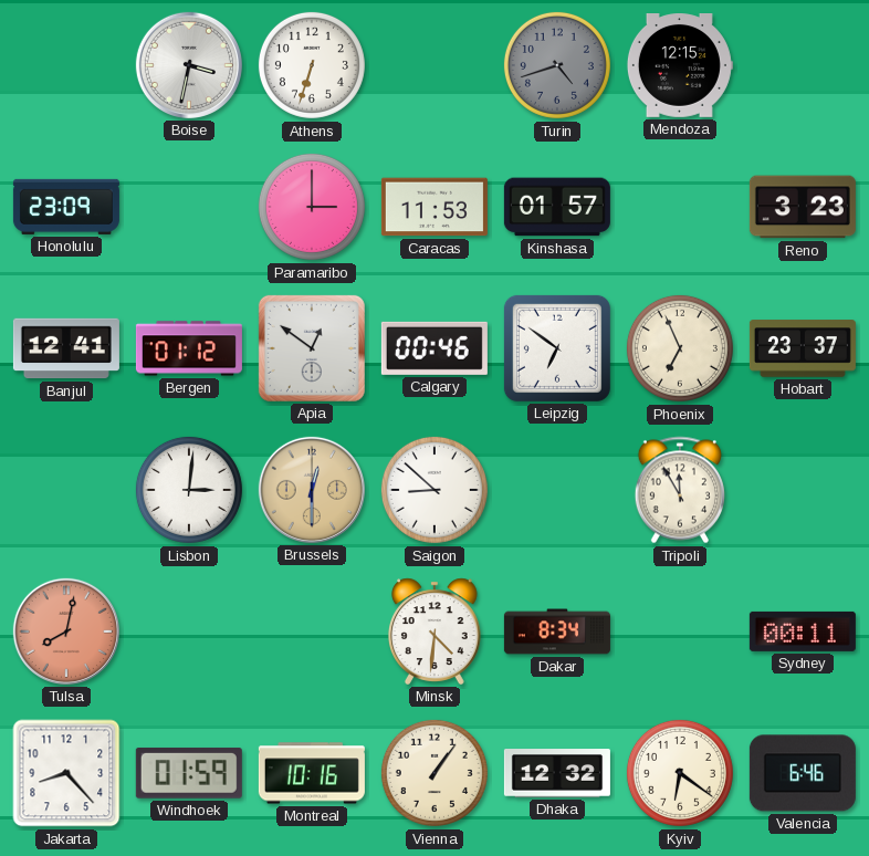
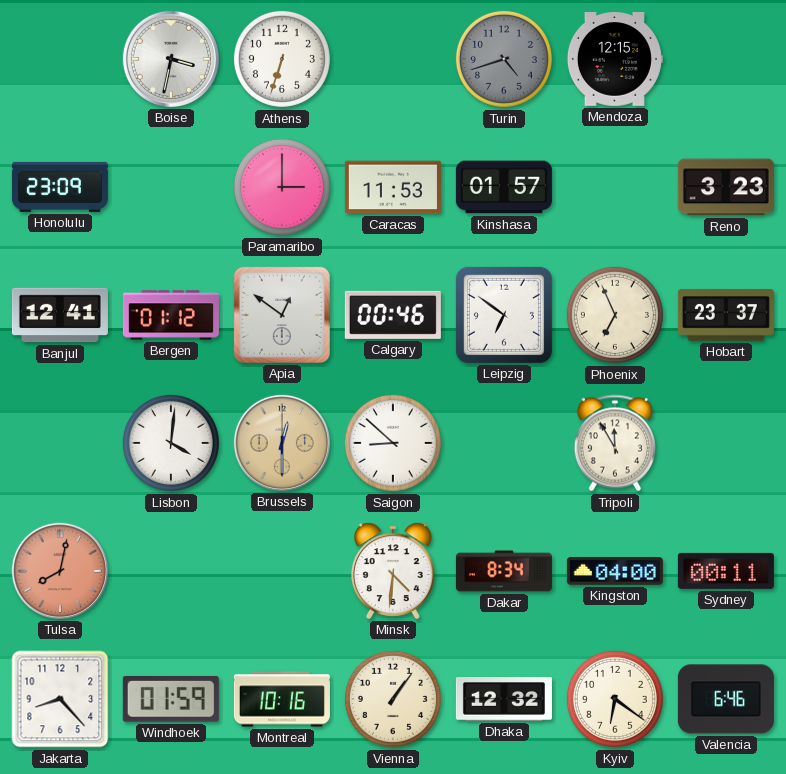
Lisbon: 3:01 -> 4:01
Kingston: none -> 04:00
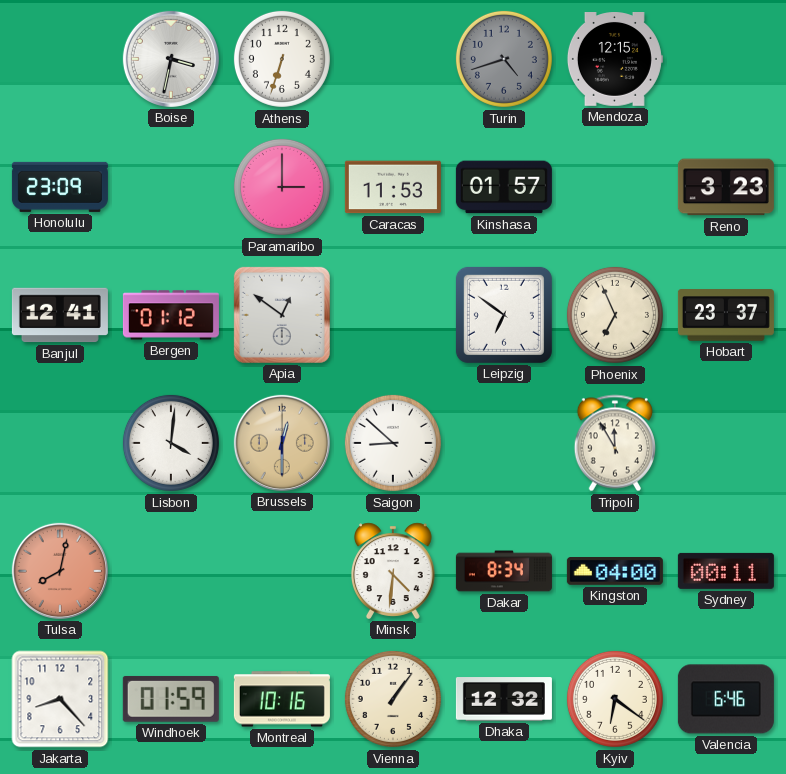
Calgary: 00:46 -> none
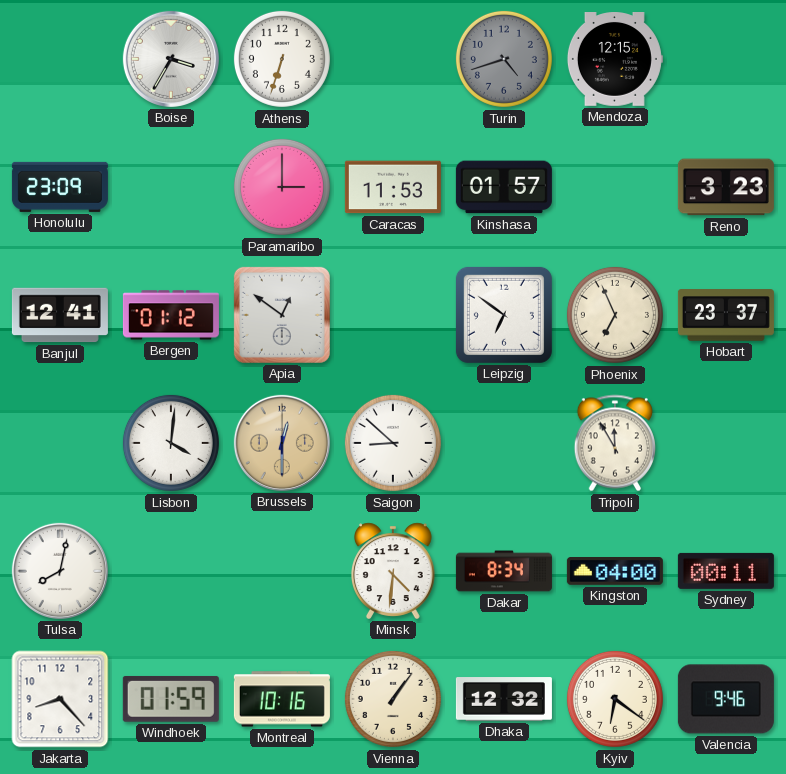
Boise: 3:32 -> 3:35
Tulsa dial: salmon -> white
Valencia: 6:46 -> 9:46
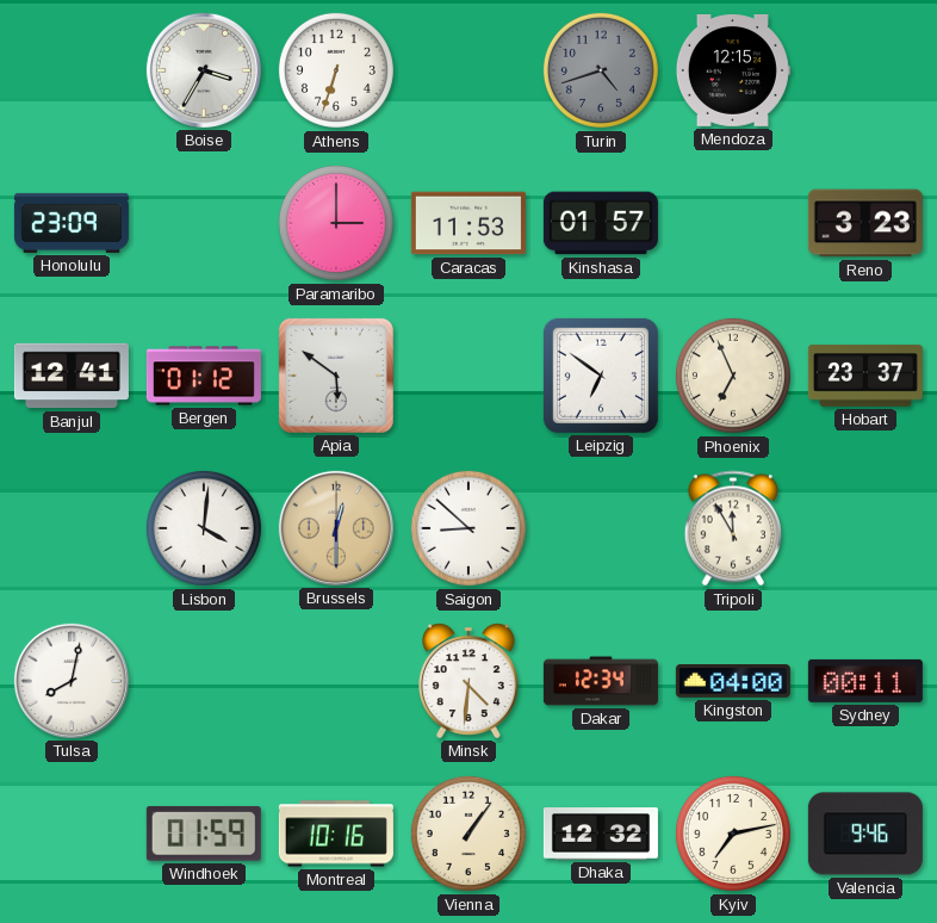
Apia: 12:51 -> 5:51
Dakar: 8:34 -> 12:34
Jakarta: 8:23 -> none
Kyiv: 6:21 -> 7:13
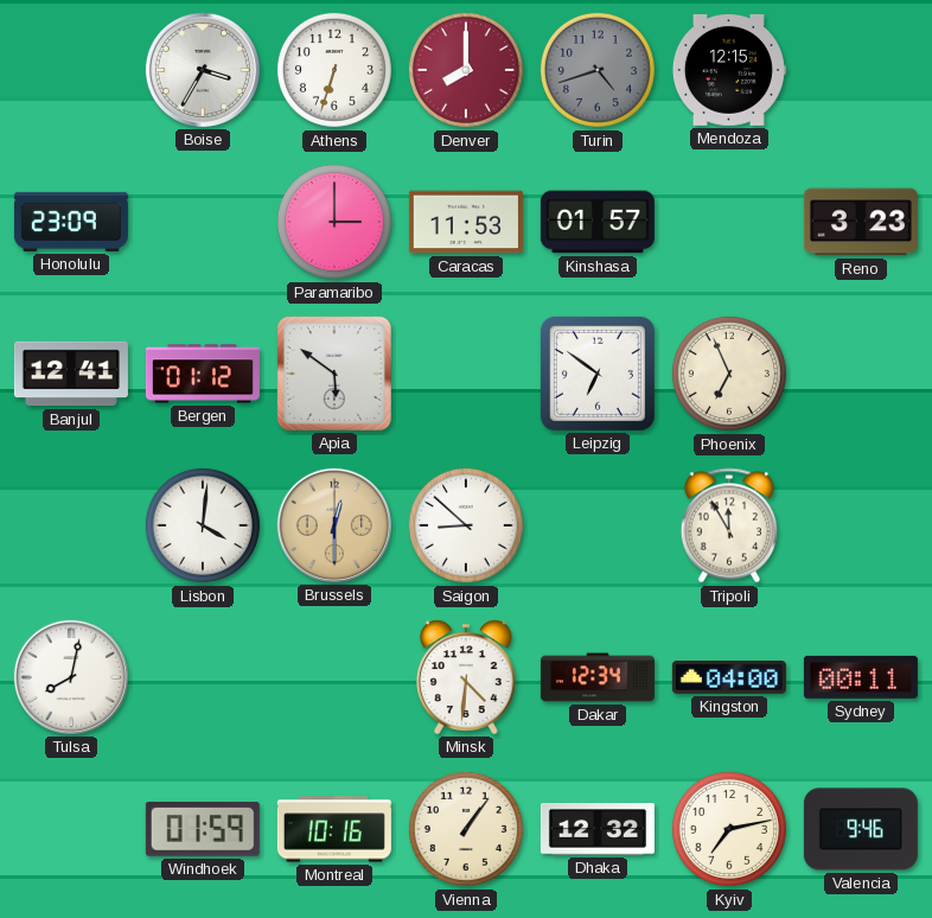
Denver: none -> 8:00
Hobart: 23:37 -> none
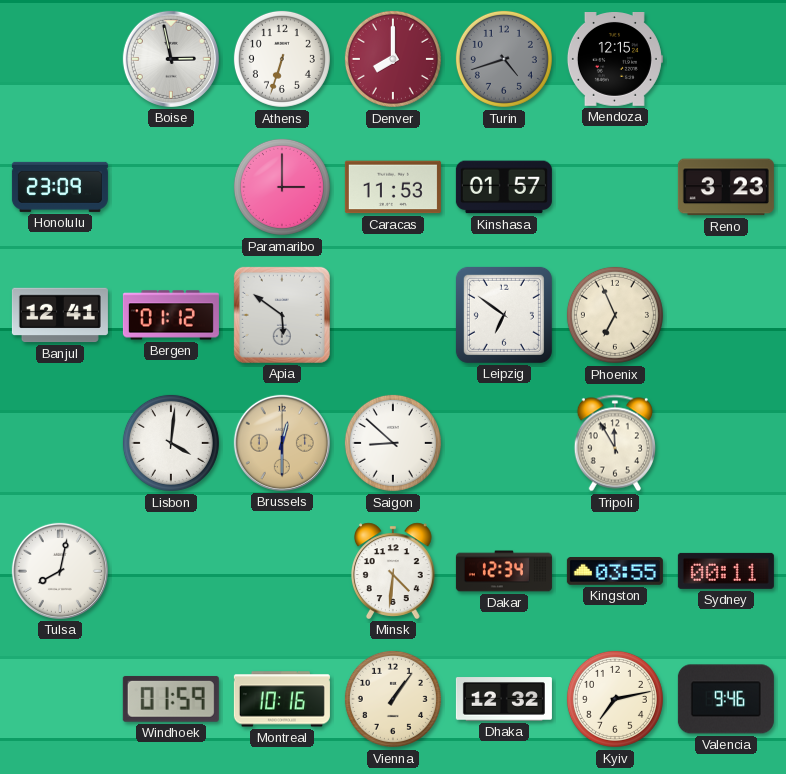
Boise: 3:35 -> 2:58
Kingston: 04:00 -> 03:55
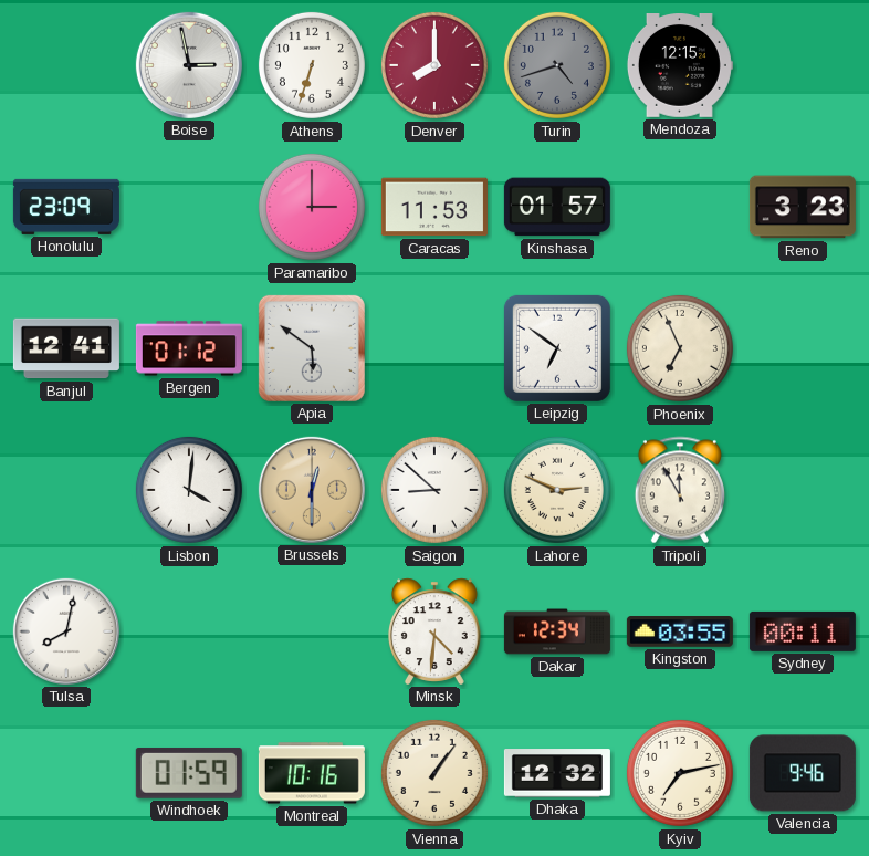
Lahore: none -> 2:49
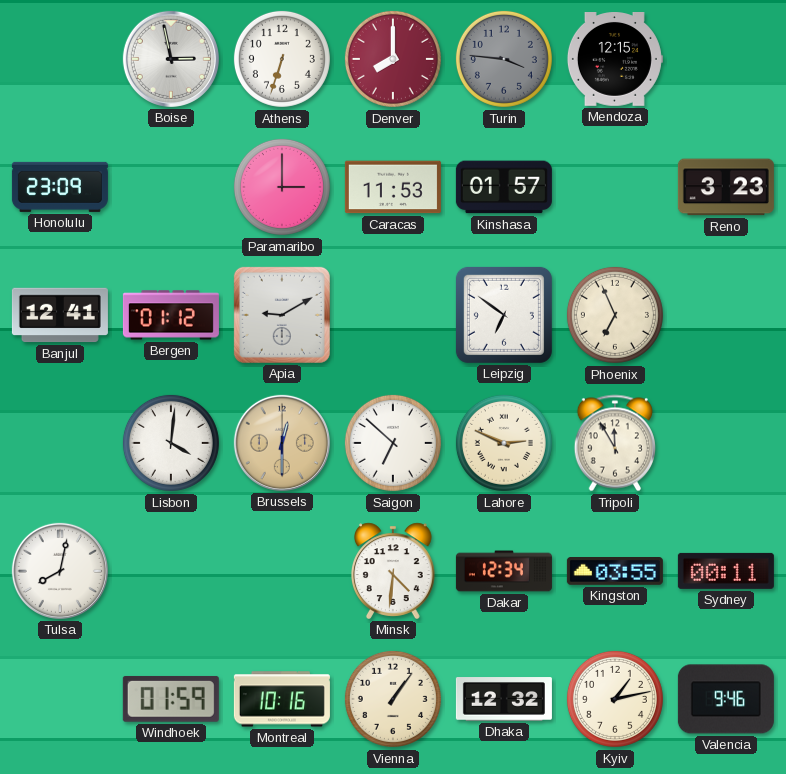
Turin: 4:42 -> 3:46
Apia: 5:51 -> 9:10
Saigon: 8:52 -> 6:52
Kyiv: 7:13 -> 1:13
